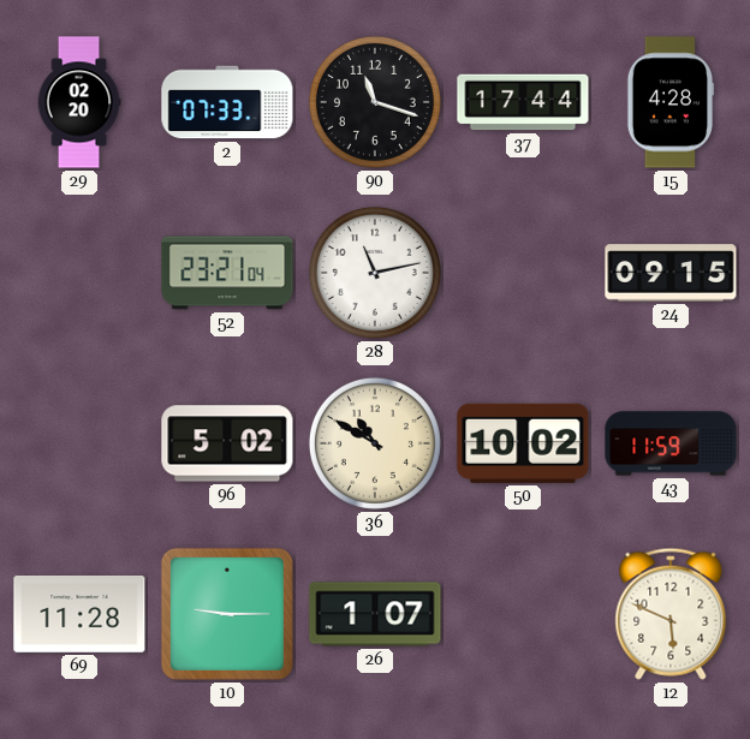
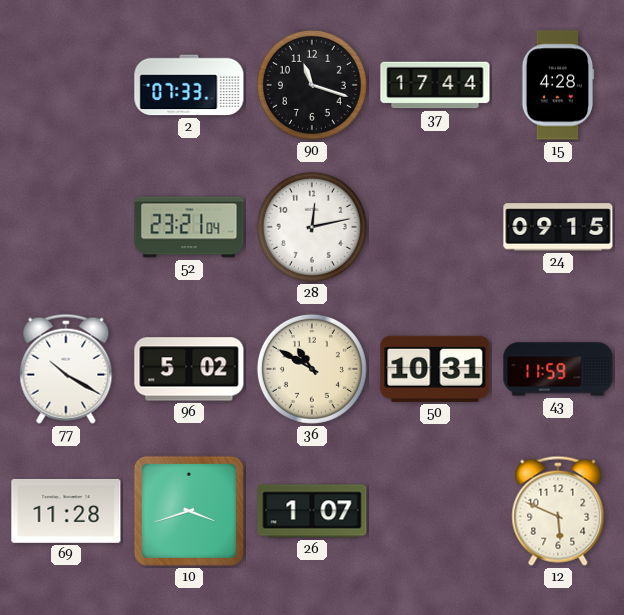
29: 02:20 -> none
28: 11:13 -> 12:13
77: none -> 10:20
50: 10:02 -> 10:31
10: 9:15 -> 3:42
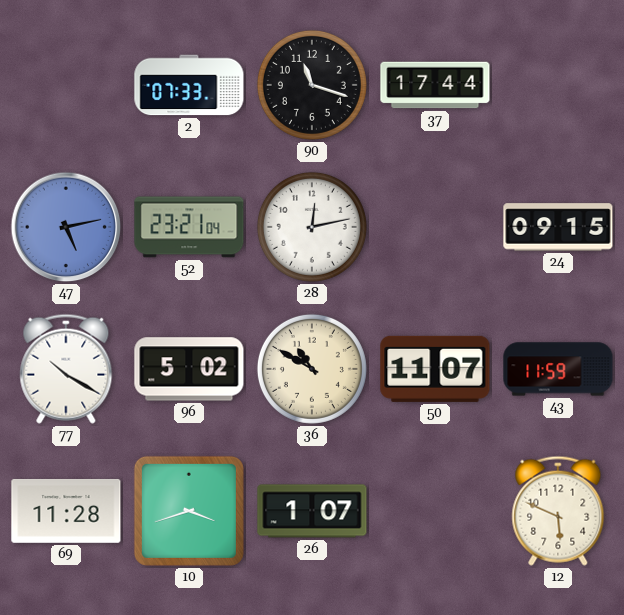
15: 4:28 -> none
47: none -> 5:13
50: 10:31 -> 11:07
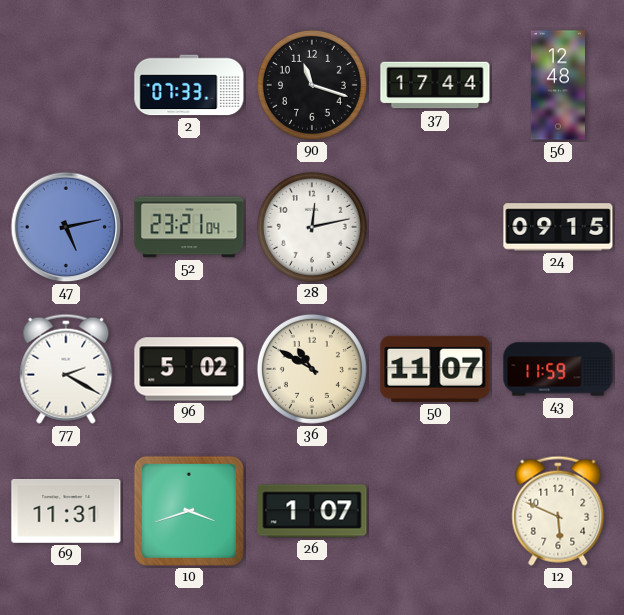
56: none -> 12:48
77: 10:20 -> 2:20
69: 11:28 -> 11:31
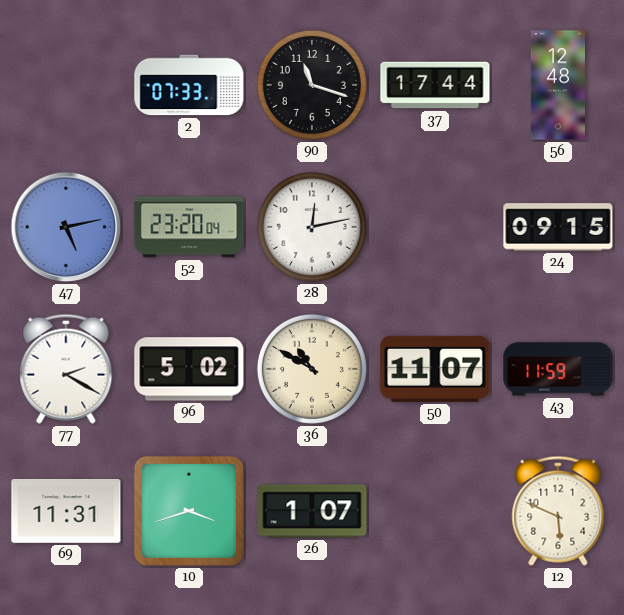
52: 23:21 -> 23:20
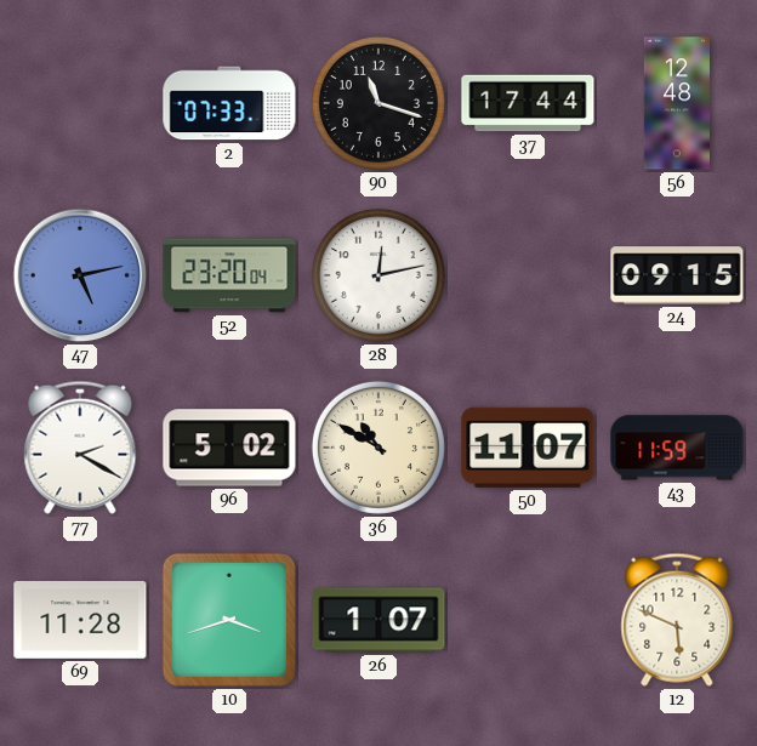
69: 11:31 -> 11:28
